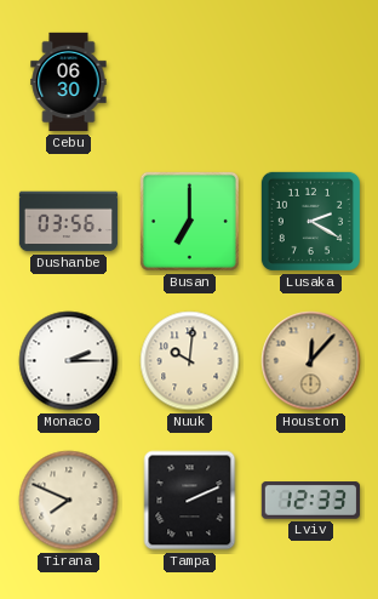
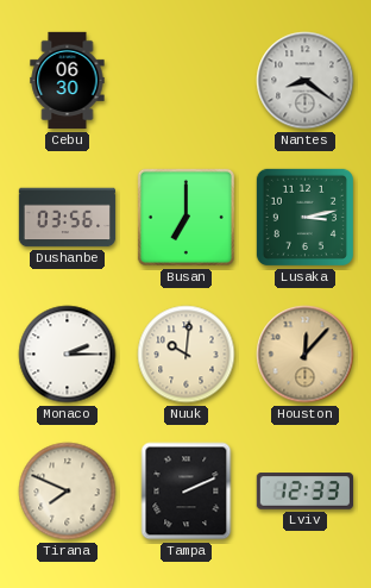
Nantes: none -> 8:21
Lusaka: 2:20 -> 3:13
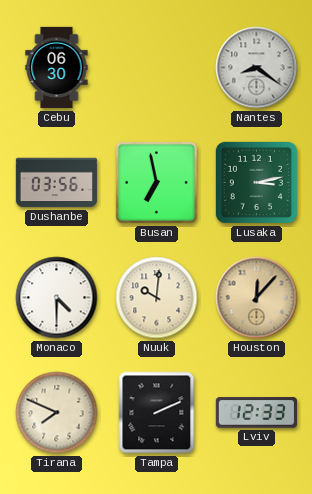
Busan: 7:00 -> 6:58
Monaco: 2:15 -> 4:30
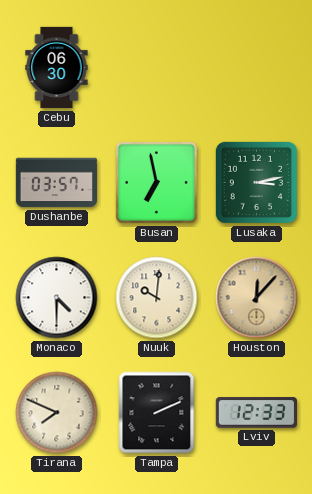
Nantes: 8:21 -> none
Dushanbe: 03:56 -> 03:57
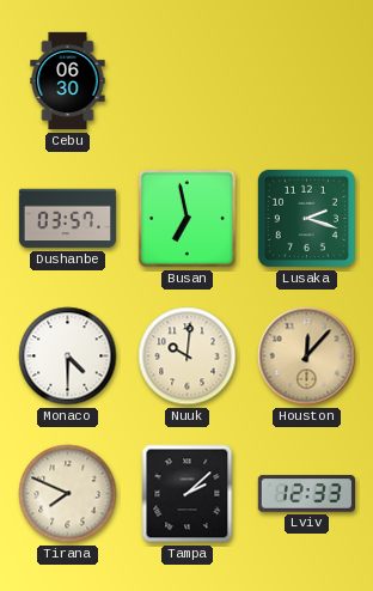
Lusaka: 3:13 -> 2:18
Tampa: 2:11 -> 2:08
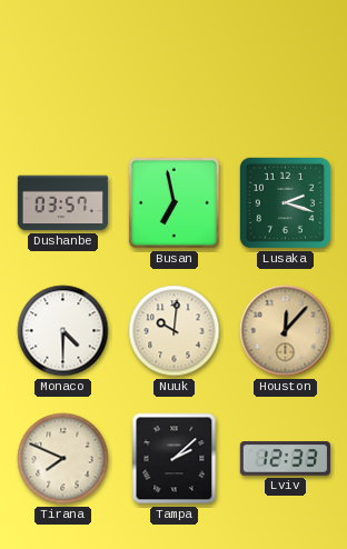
Cebu: 06:30 -> none
